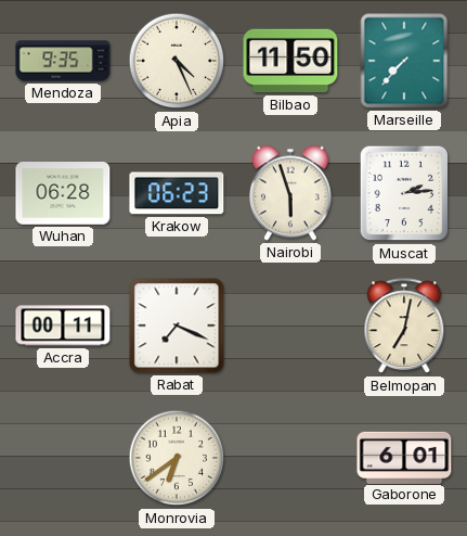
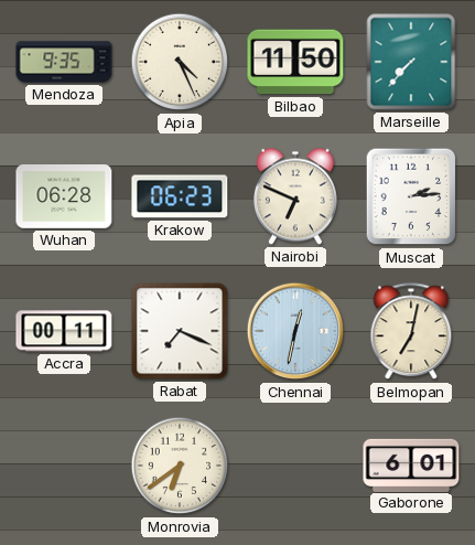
Nairobi: 5:57 -> 6:49
Chennai: none -> 12:32
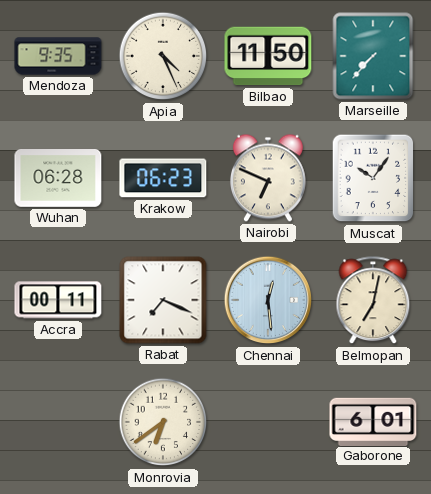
Muscat: 2:14 -> 10:06
Chennai: 12:32 -> 12:29
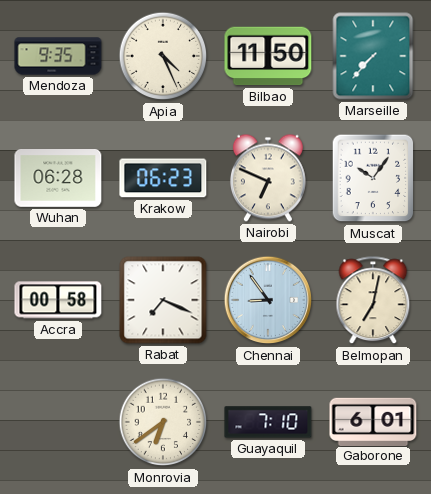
Accra: 00:11 -> 00:58
Chennai: 12:29 -> 8:54
Guayaquil: none -> 7:10
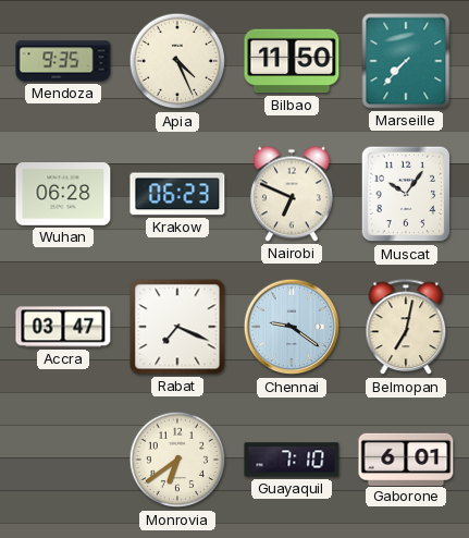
Accra: 00:58 -> 03:47
Chennai: 8:54 -> 9:21
